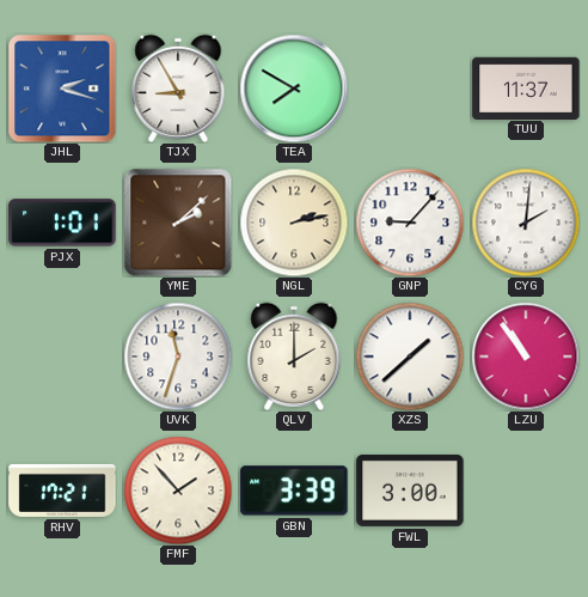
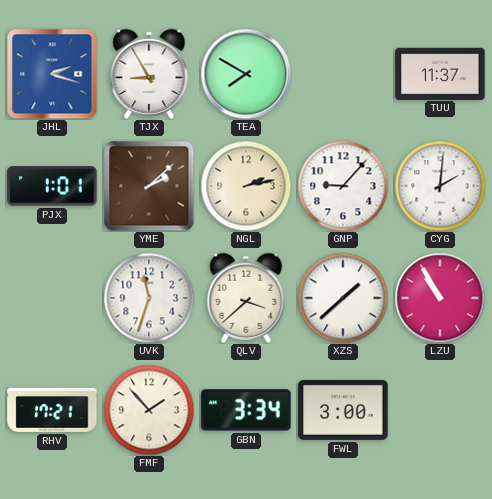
QLV: 2:00 -> 3:38
LZU: 10:54 -> 10:55
GBN: 3:39 -> 3:34
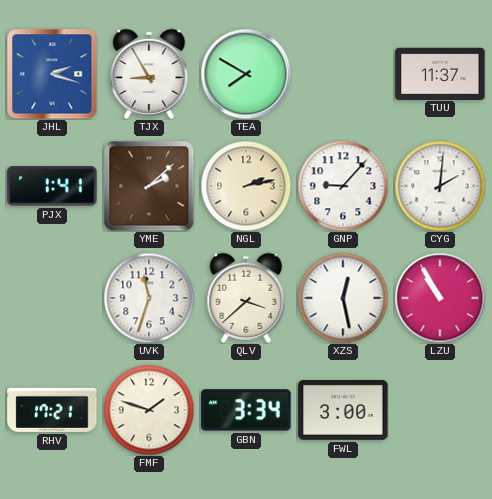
PJX: 1:01 -> 1:41
XZS: 1:38 -> 12:28
FMF: 1:53 -> 1:48
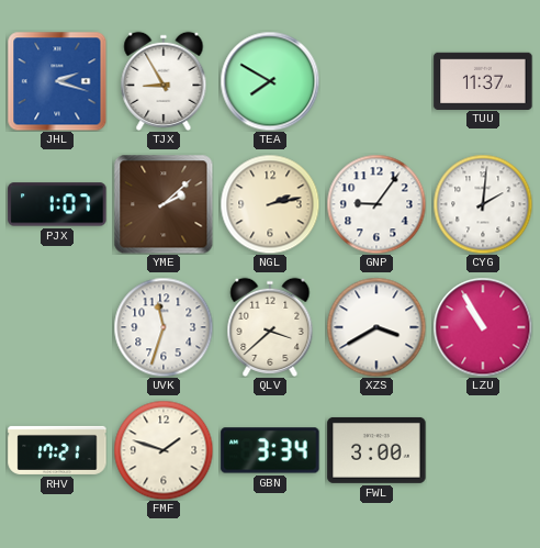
PJX: 1:41 -> 1:07
GNP: 9:07 -> 9:06
XZS: 12:28 -> 3:40
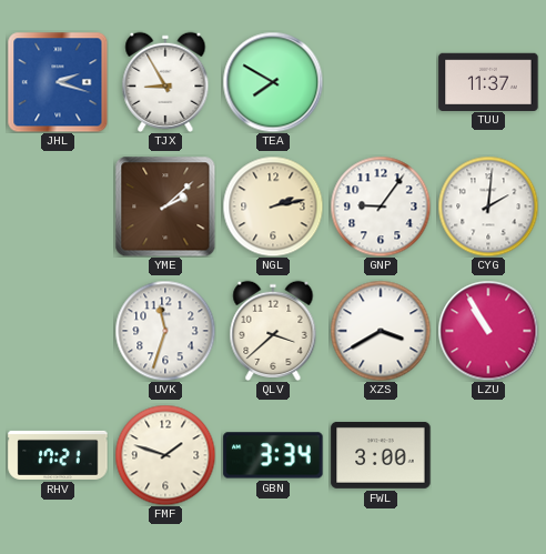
PJX: 1:07 -> none
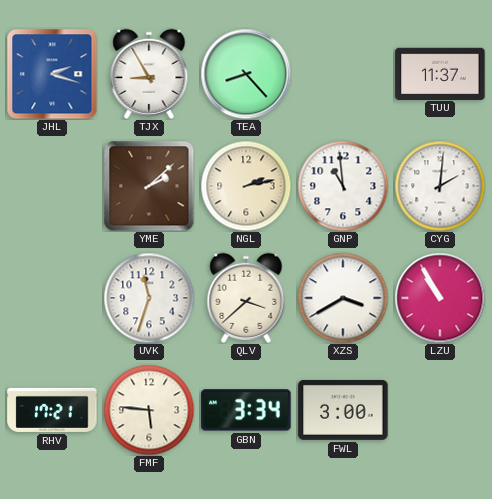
TEA: 7:50 -> 8:23
GNP: 9:06 -> 10:59
FMF: 1:48 -> 5:46
